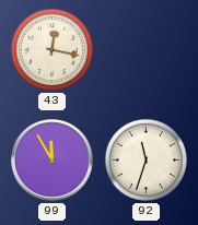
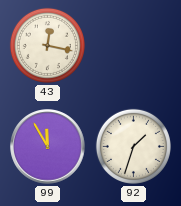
92: 11:33 -> 1:33
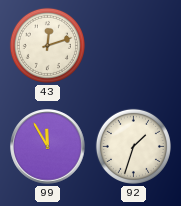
43: 12:17 -> 12:12
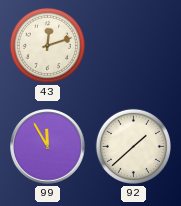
92: 1:33 -> 1:38
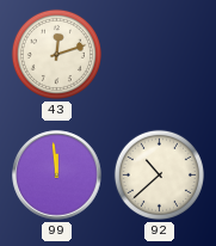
99: 11:55 -> 11:59
92: 1:38 -> 10:38
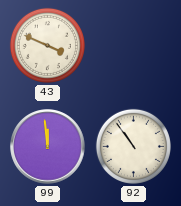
43: 12:12 -> 3:49
92: 10:38 -> 10:54
